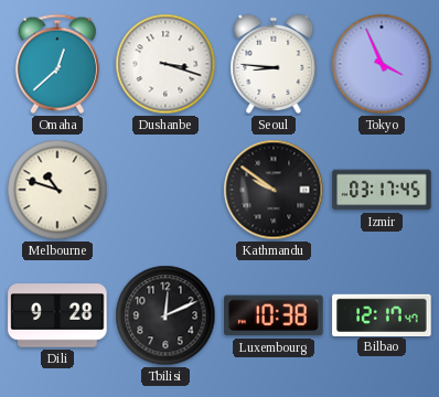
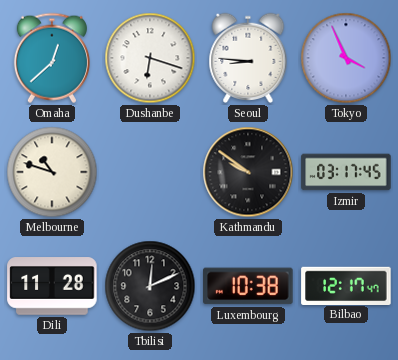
Dushanbe: 3:18 -> 6:18
Dili: 9:28 -> 11:28
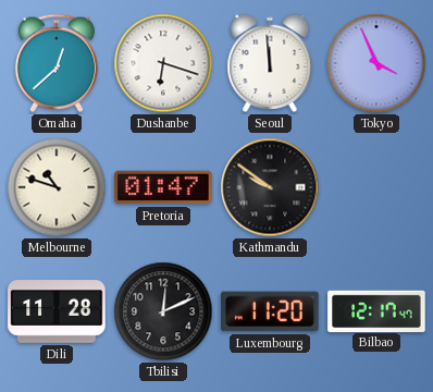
Seoul: 8:46 -> 11:59
Pretoria: none -> 01:47
Izmir: 03:17 -> none
Luxembourg: 10:38 -> 11:20
